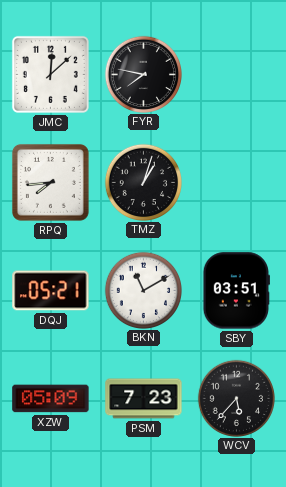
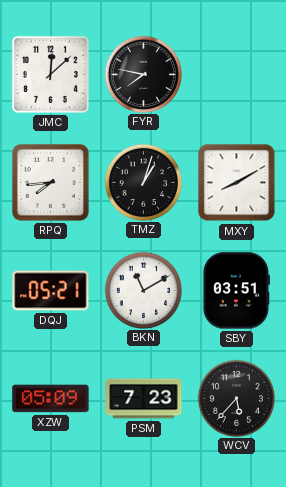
MXY: none -> 8:10
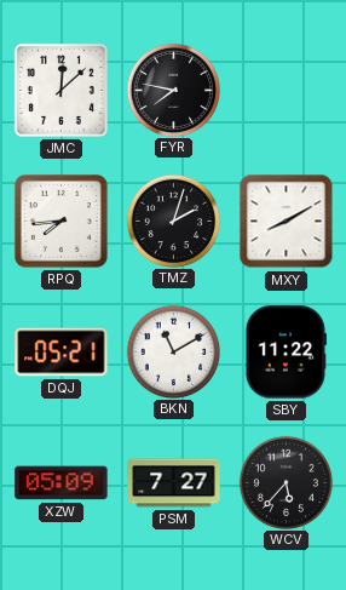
TMZ: 1:03 -> 2:03
SBY: 03:51 -> 11:22
PSM: 7:23 -> 7:27
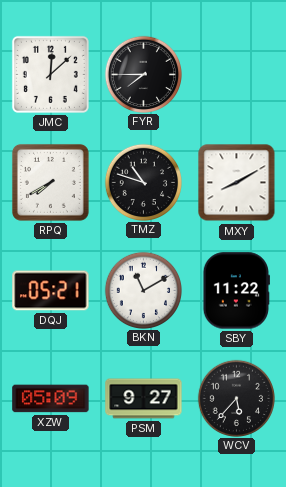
FYR: 7:47 -> 7:45
RPQ: 7:44 -> 7:40
TMZ: 2:03 -> 10:48
PSM: 7:27 -> 9:27
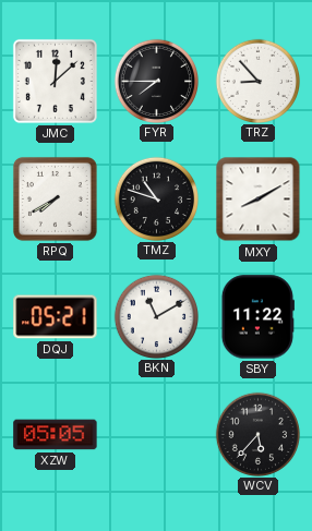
TRZ: none -> 8:53
XZW: 05:09 -> 05:05
PSM: 9:27 -> none
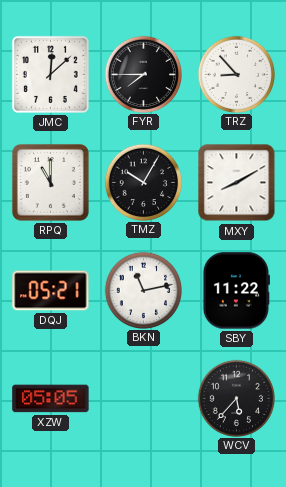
RPQ: 7:40 -> 11:00
TMZ: 10:48 -> 10:05
BKN: 11:10 -> 11:13
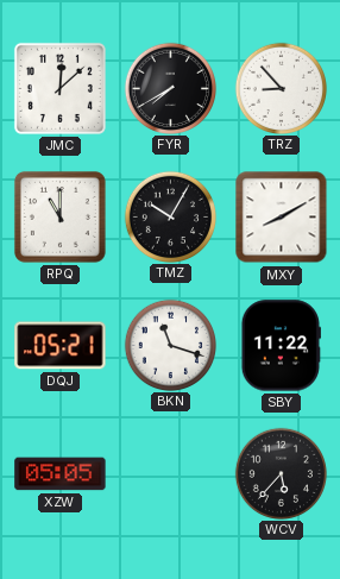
FYR: 7:45 -> 7:40
BKN: 11:13 -> 11:18
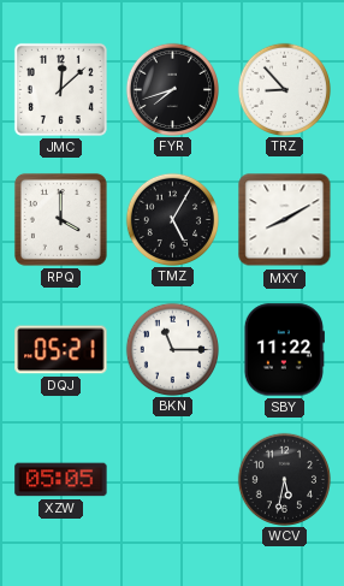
FYR: 7:40 -> 7:42
RPQ: 11:00 -> 4:00
TMZ: 10:05 -> 5:05
BKN: 11:18 -> 11:15
WCV: 5:37 -> 5:32
